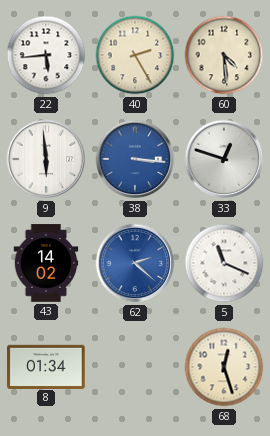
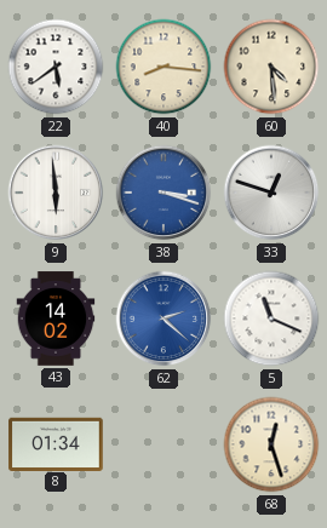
22: 5:44 -> 5:39
40: 2:25 -> 8:16
38: 3:16 -> 3:18
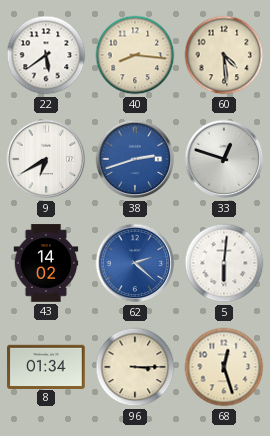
9: 5:59 -> 6:40
38: 3:18 -> 2:42
5: 11:19 -> 6:01
96: none -> 3:15
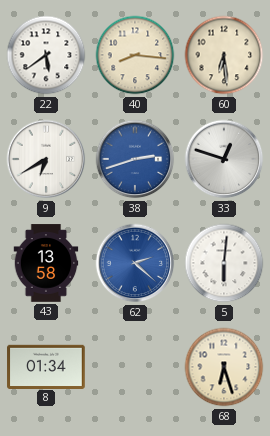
60: 4:29 -> 6:29
43: 14:02 -> 13:58
96: 3:15 -> none
68: 12:27 -> 6:27
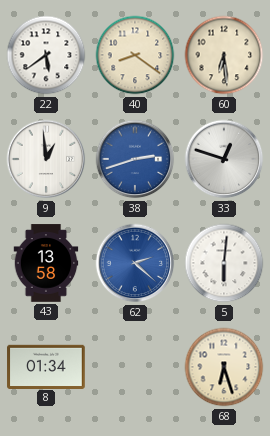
40: 8:16 -> 8:21
9: 6:40 -> 12:59
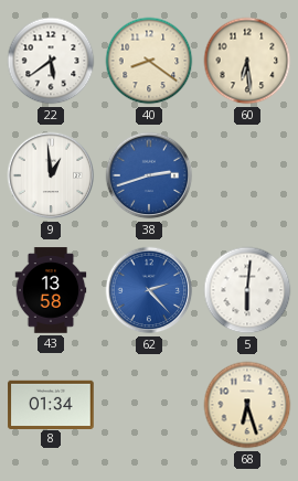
33: 12:48 -> none
62: 2:22 -> 2:23
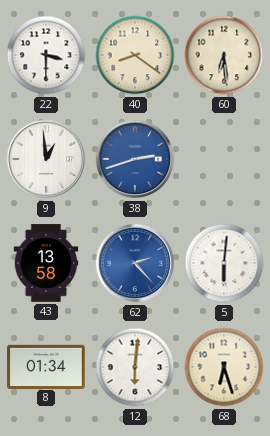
22: 5:39 -> 3:30
12: none -> 6:01
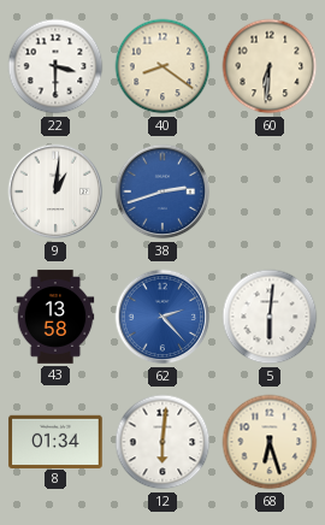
60: 6:29 -> 6:31
9: 12:59 -> 1:01
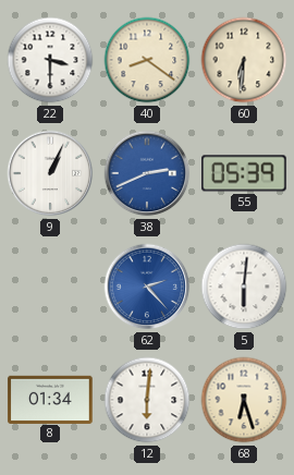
9: 1:01 -> 1:04
38: 2:42 -> 2:41
55: none -> 05:39
43: 13:58 -> none
